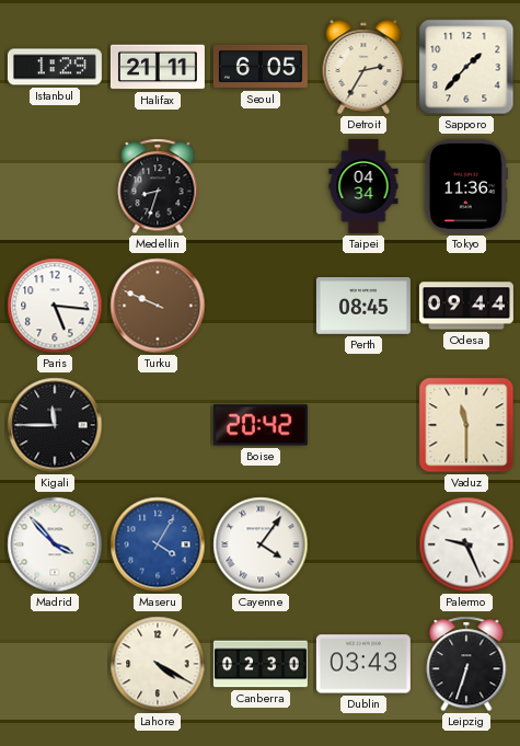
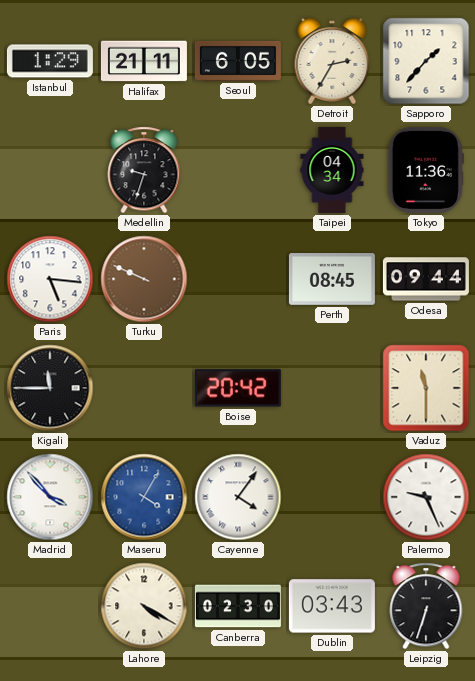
Medellin: 8:33 -> 9:33
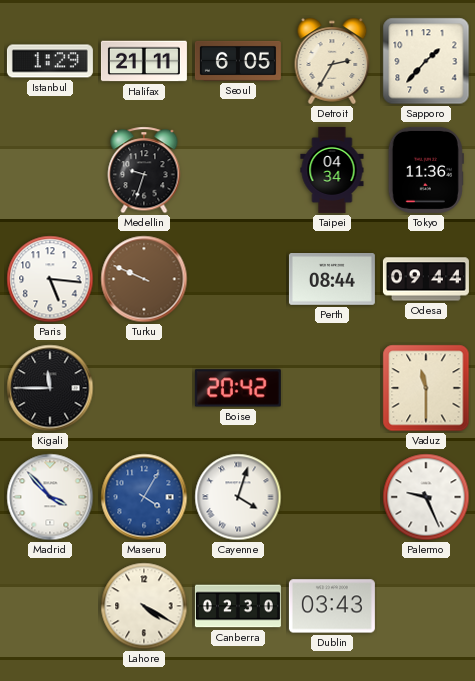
Perth: 08:45 -> 08:44
Cayenne: 4:06 -> 4:03
Leipzig: 6:33 -> none
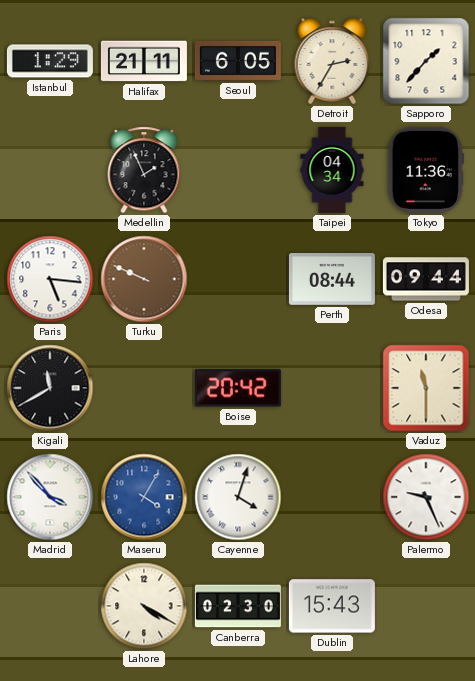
Medellin: 9:33 -> 1:56
Kigali: 11:45 -> 11:40
Dublin: 03:43 -> 15:43
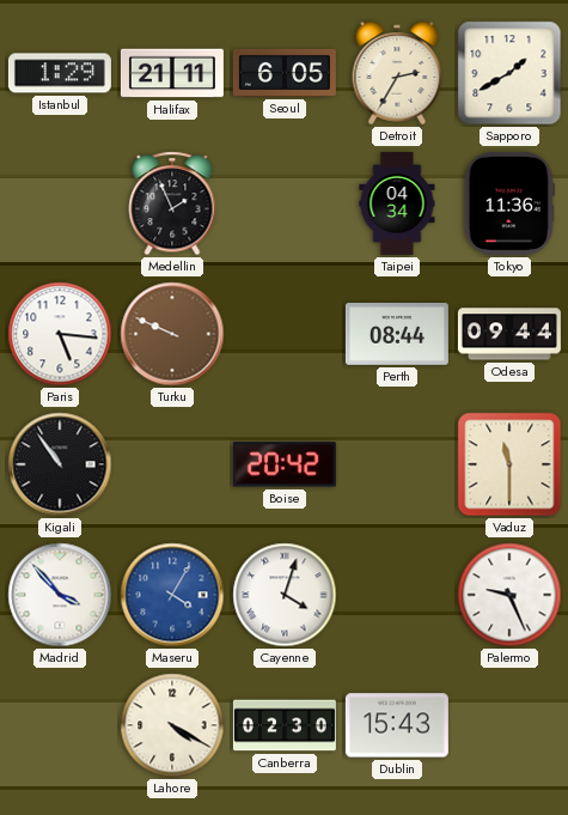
Sapporo: 1:37 -> 1:40
Kigali: 11:40 -> 10:54
